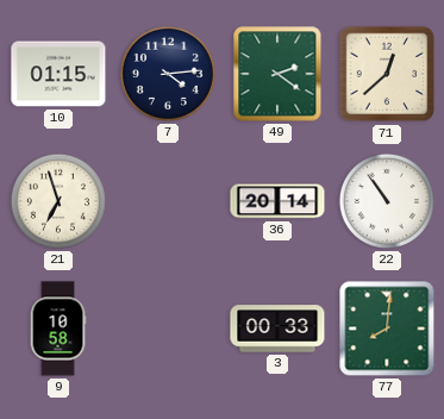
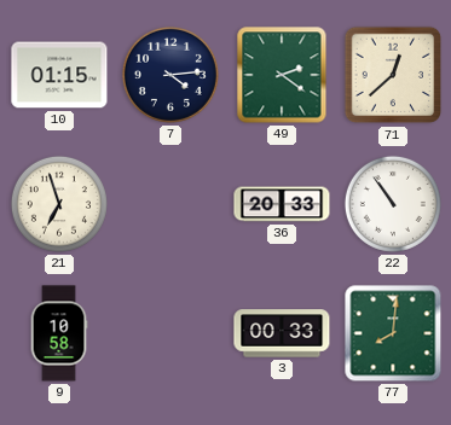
36: 20:14 -> 20:33
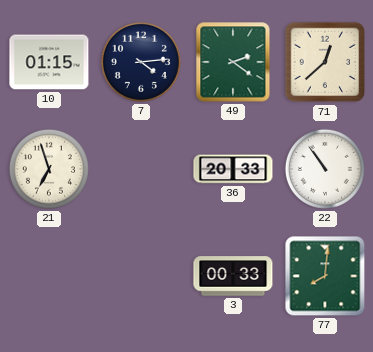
9: 10:58 -> none
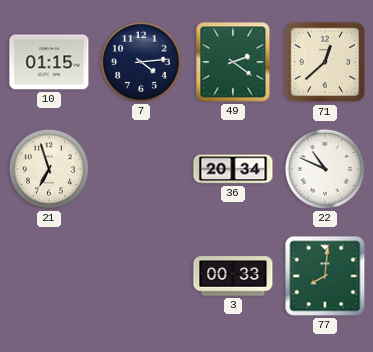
36: 20:33 -> 20:34
22: 10:54 -> 10:49
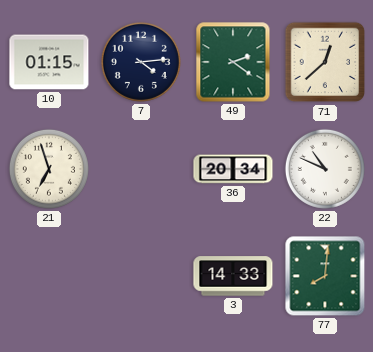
3: 00:33 -> 14:33
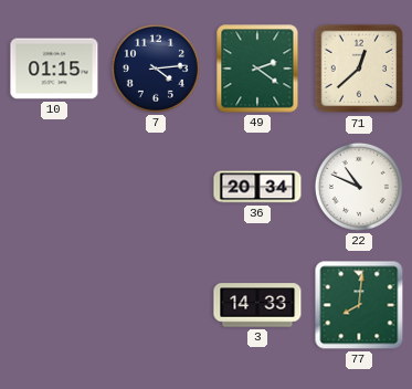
21: 6:57 -> none
